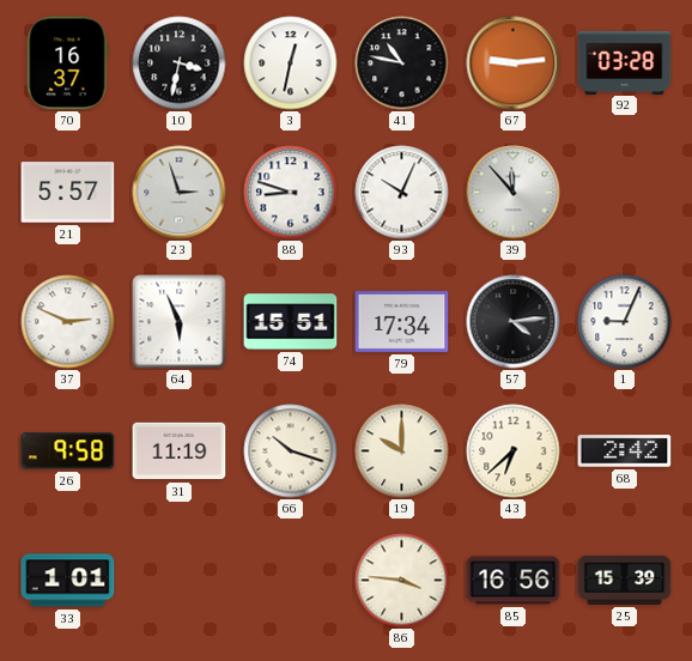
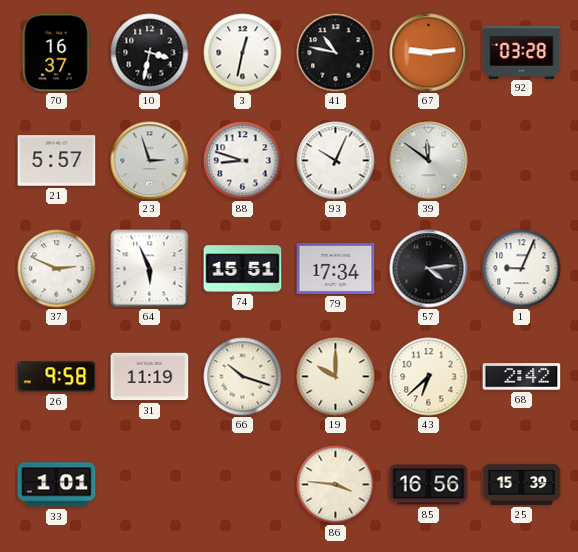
39: 11:53 -> 11:51
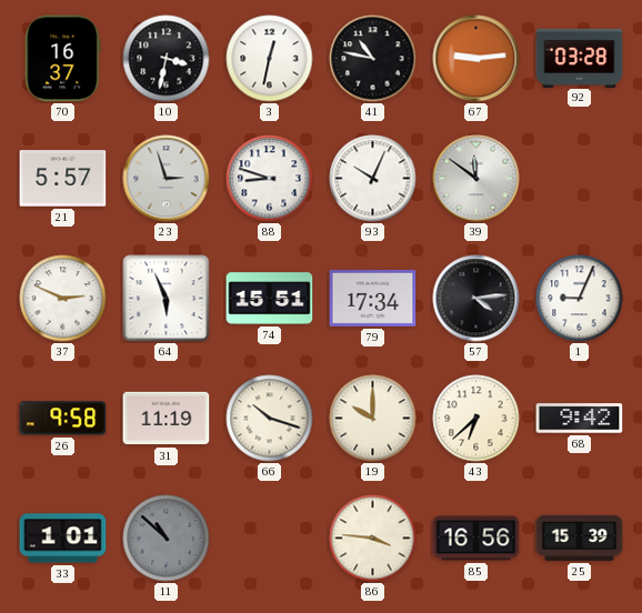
68: 2:42 -> 9:42
11: none -> 10:52
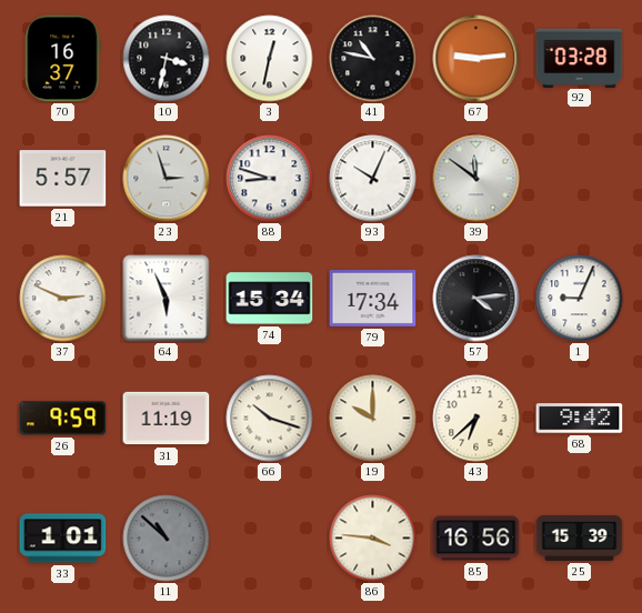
74: 15:51 -> 15:34
26: 9:58 -> 9:59
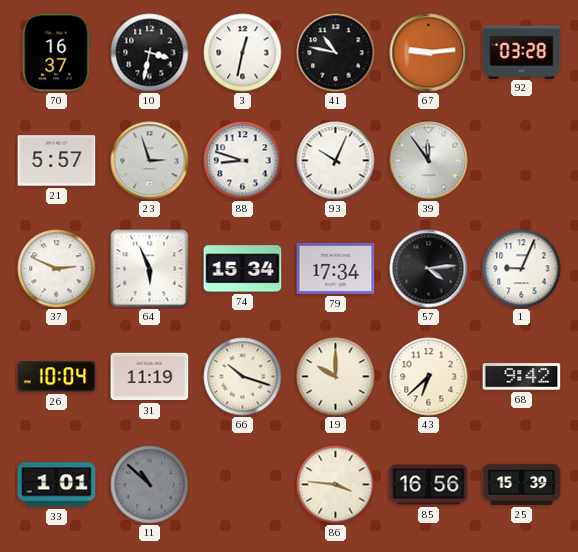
39: 11:51 -> 11:54
26: 9:59 -> 10:04
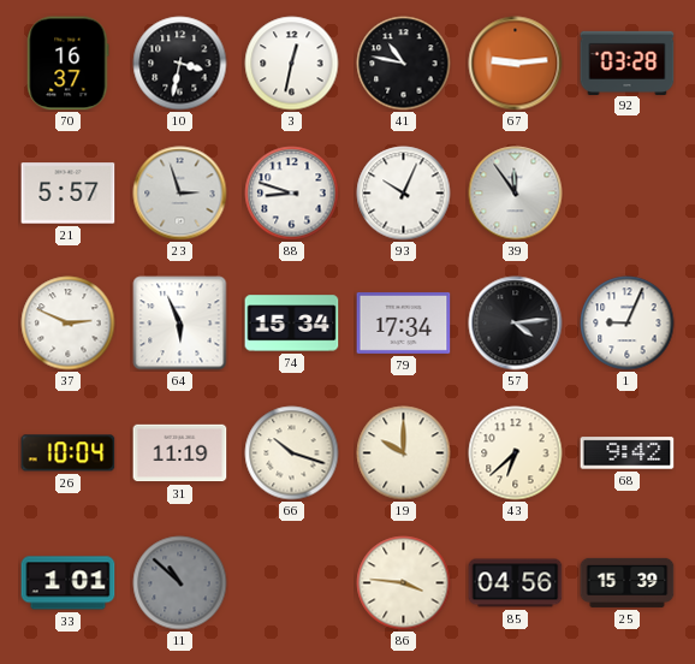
85: 16:56 -> 04:56
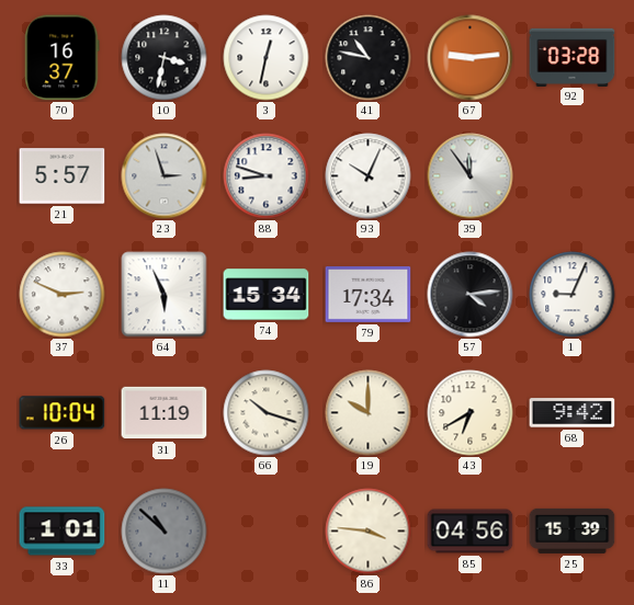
43: 6:38 -> 6:40
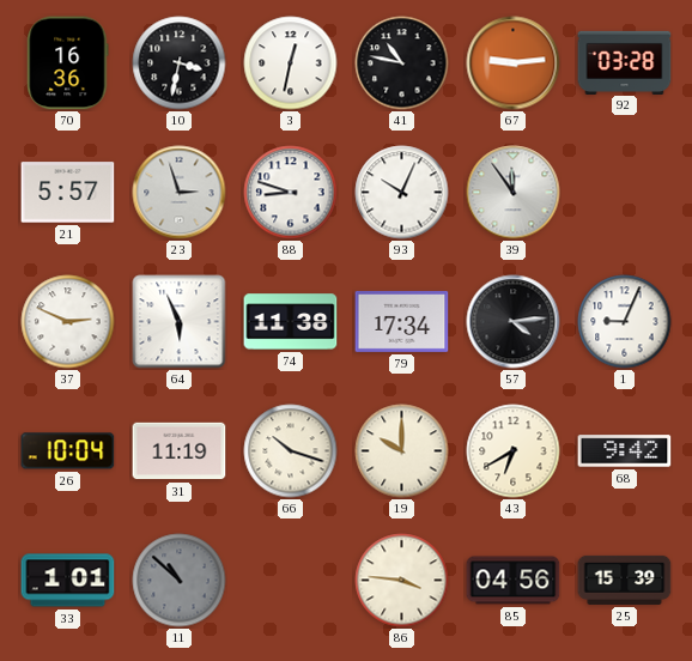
70: 16:37 -> 16:36
74: 15:34 -> 11:38
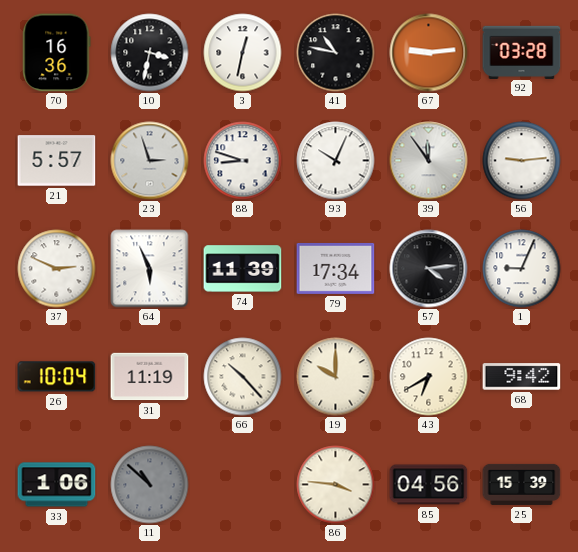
56: none -> 9:14
74: 11:38 -> 11:39
66: 10:18 -> 10:23
33: 1:01 -> 1:06
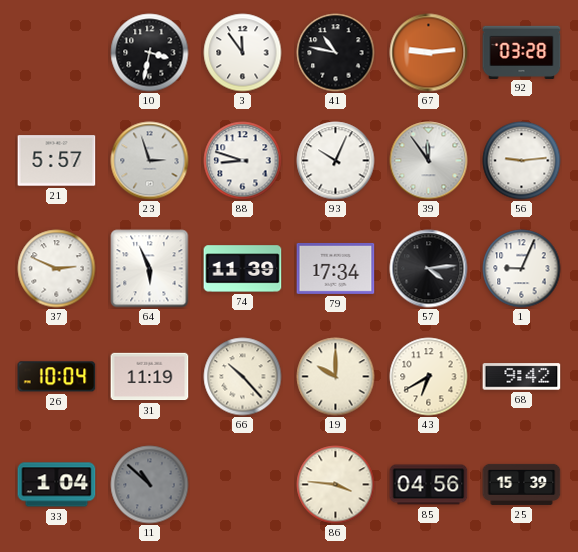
70: 16:36 -> none
3: 12:32 -> 11:54
33: 1:06 -> 1:04
